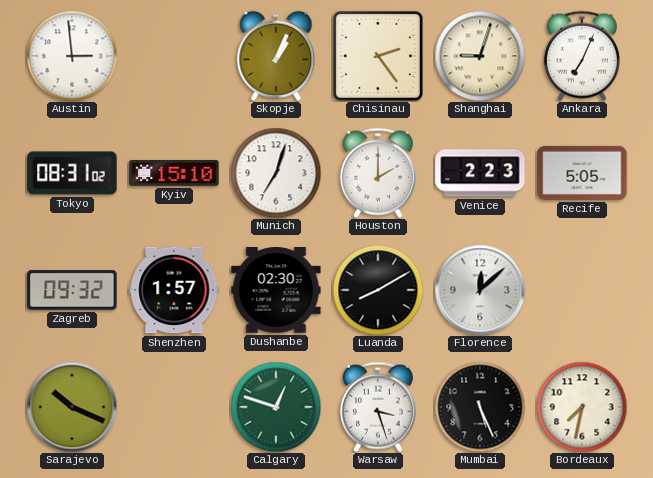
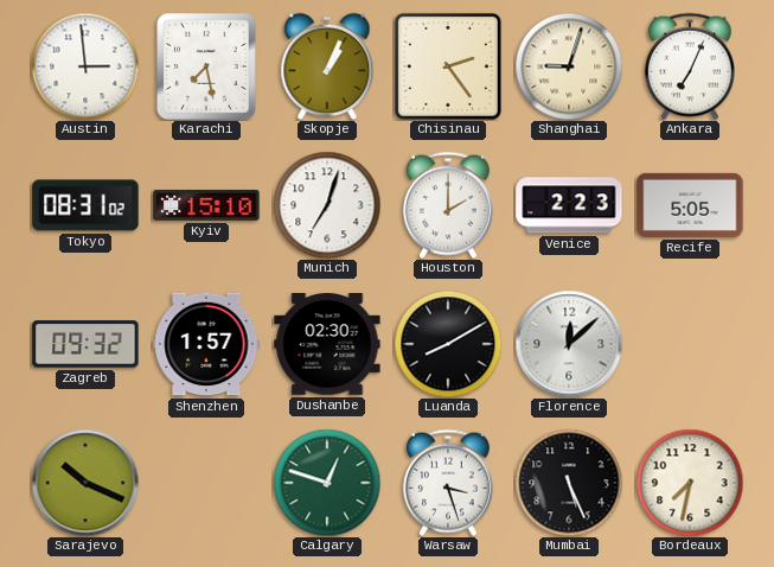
Karachi: none -> 7:28
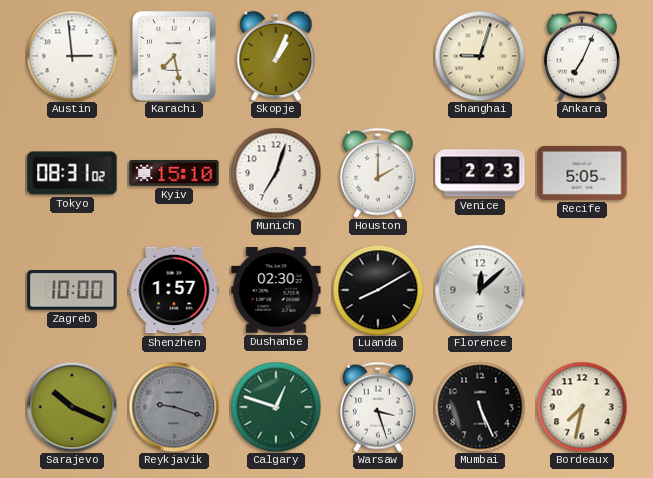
Chisinau: 2:24 -> none
Zagreb: 09:32 -> 10:00
Reykjavik: none -> 9:18
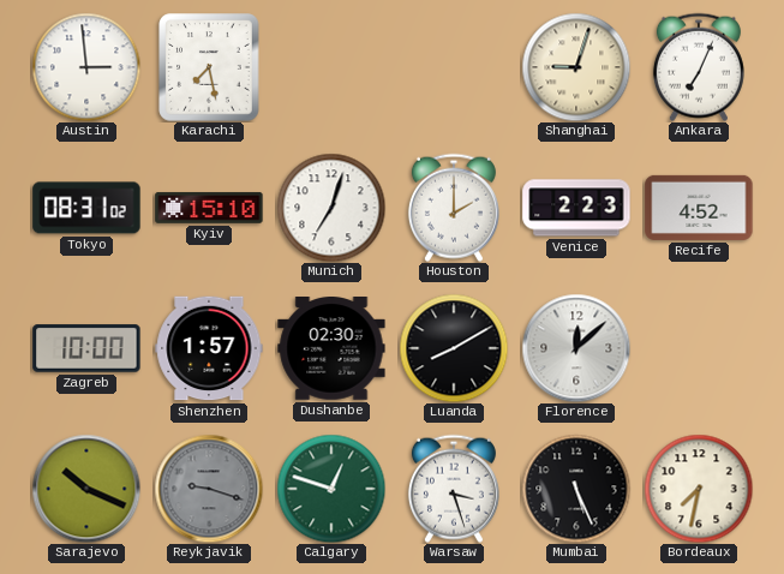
Skopje: 1:04 -> none
Recife: 5:05 -> 4:52
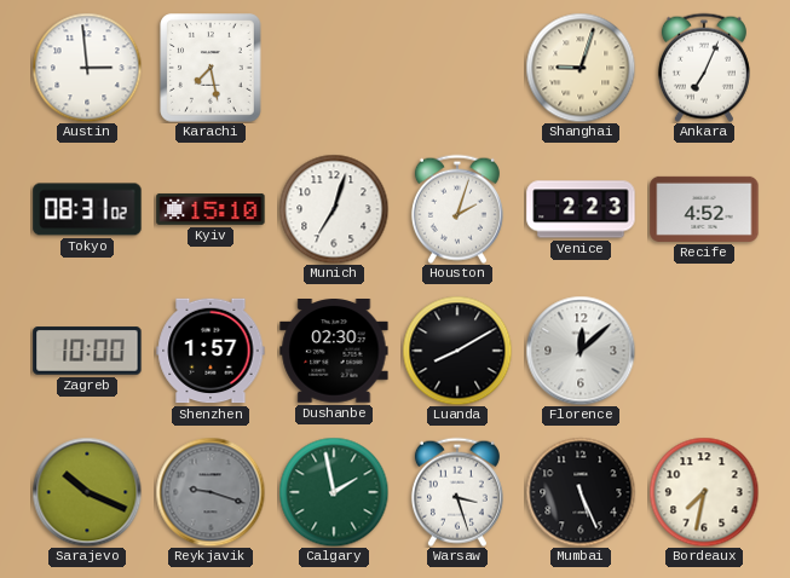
Houston: 2:00 -> 2:03
Calgary: 12:48 -> 1:58
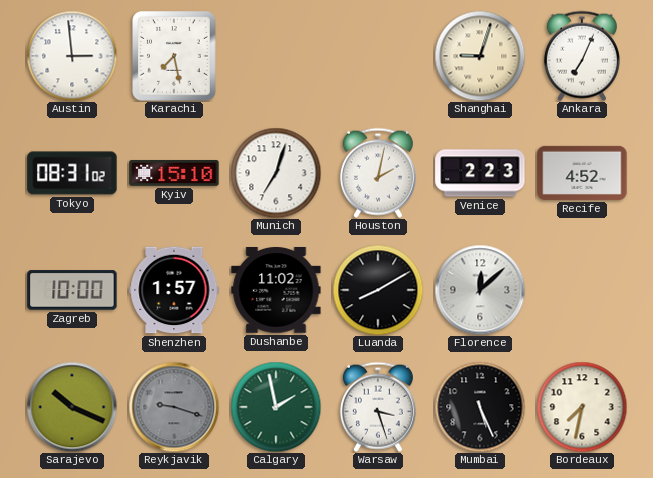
Houston: 2:03 -> 2:02
Dushanbe: 02:30 -> 11:02
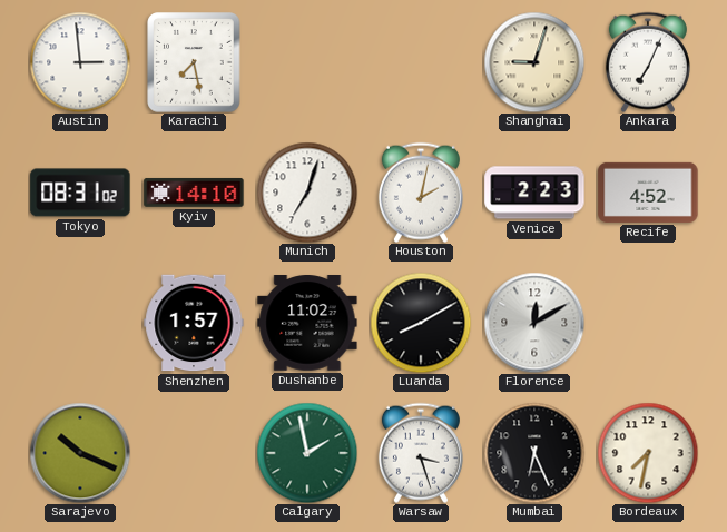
Kyiv: 15:10 -> 14:10
Zagreb: 10:00 -> none
Florence: 12:08 -> 12:10
Reykjavik: 9:18 -> none
Mumbai: 5:26 -> 6:26
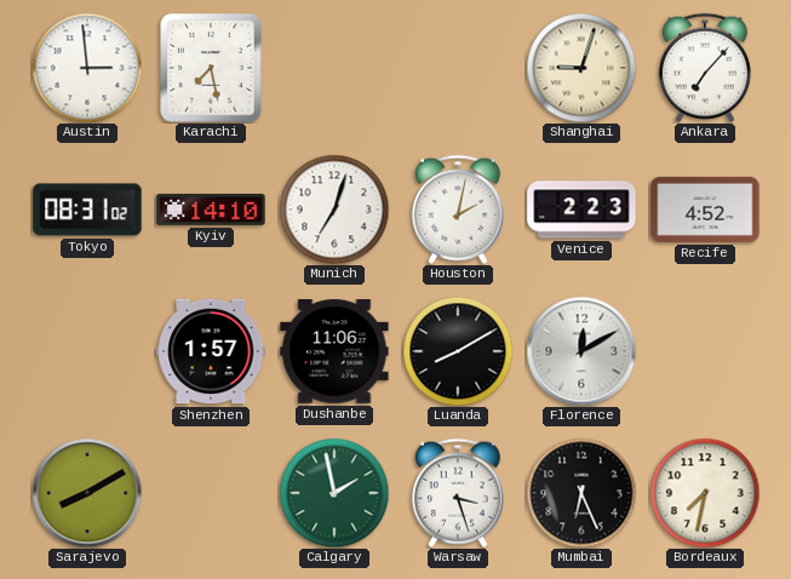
Ankara: 7:04 -> 7:07
Dushanbe: 11:02 -> 11:06
Sarajevo: 10:19 -> 8:10
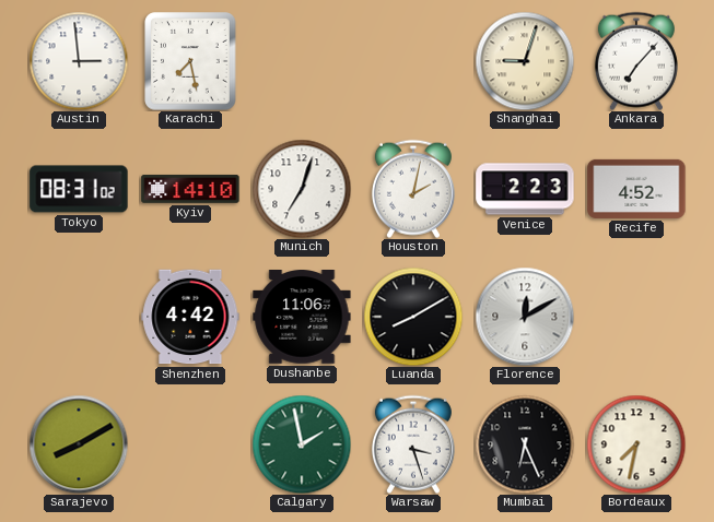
Shenzhen: 1:57 -> 4:42
